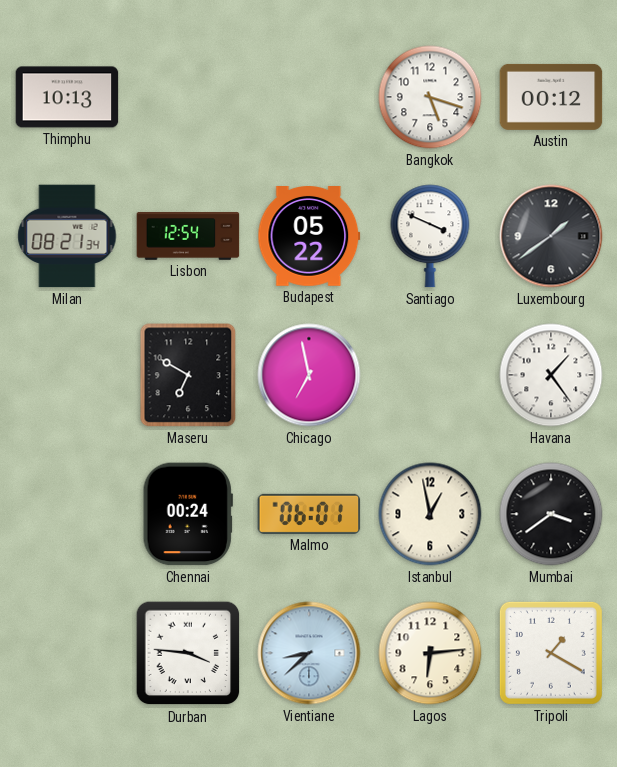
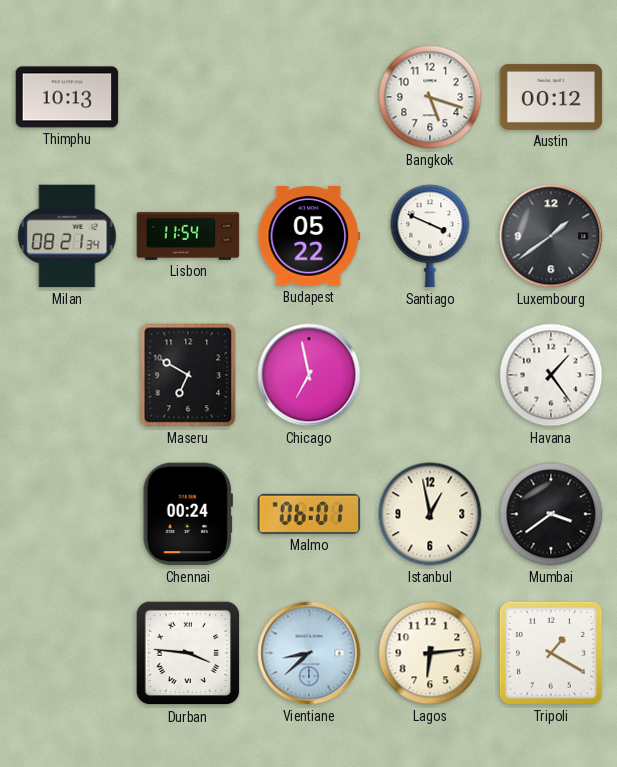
Lisbon: 12:54 -> 11:54
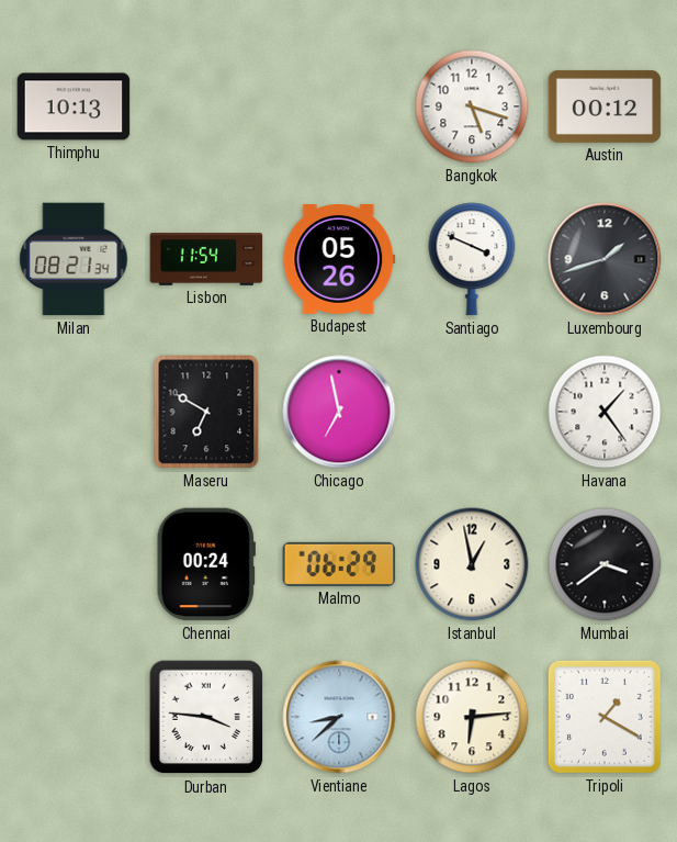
Budapest: 05:22 -> 05:26
Luxembourg: 1:39 -> 1:42
Malmo: 06:01 -> 06:29
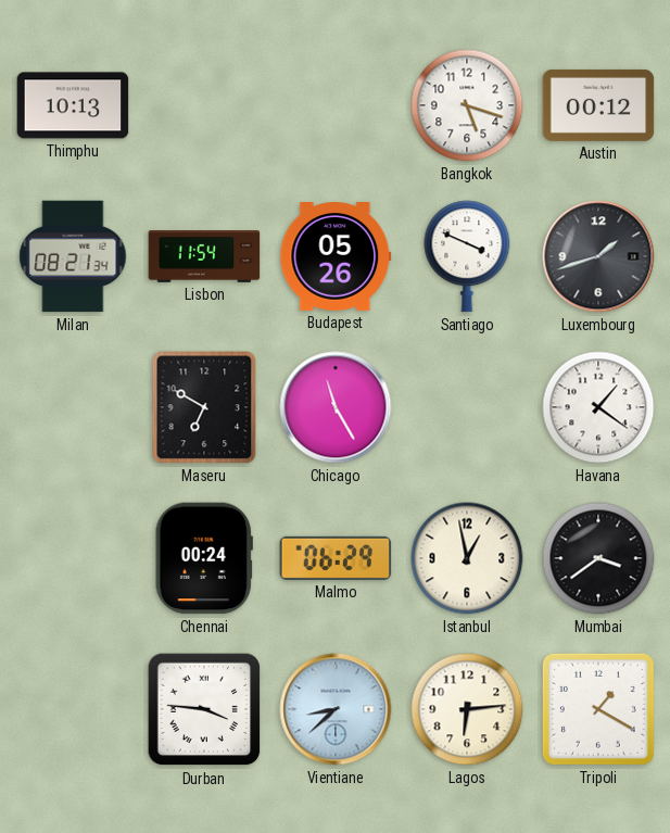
Chicago: 6:58 -> 11:25
Havana: 1:24 -> 1:21
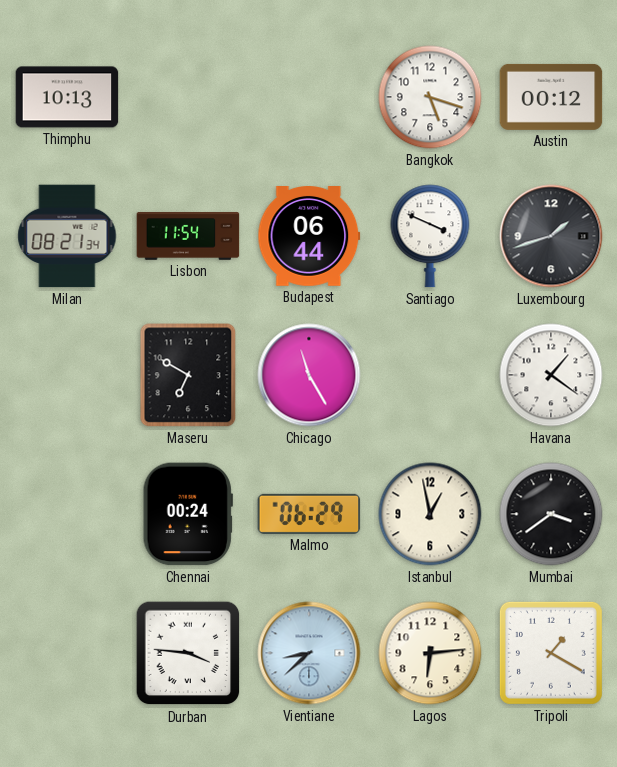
Budapest: 05:26 -> 06:44
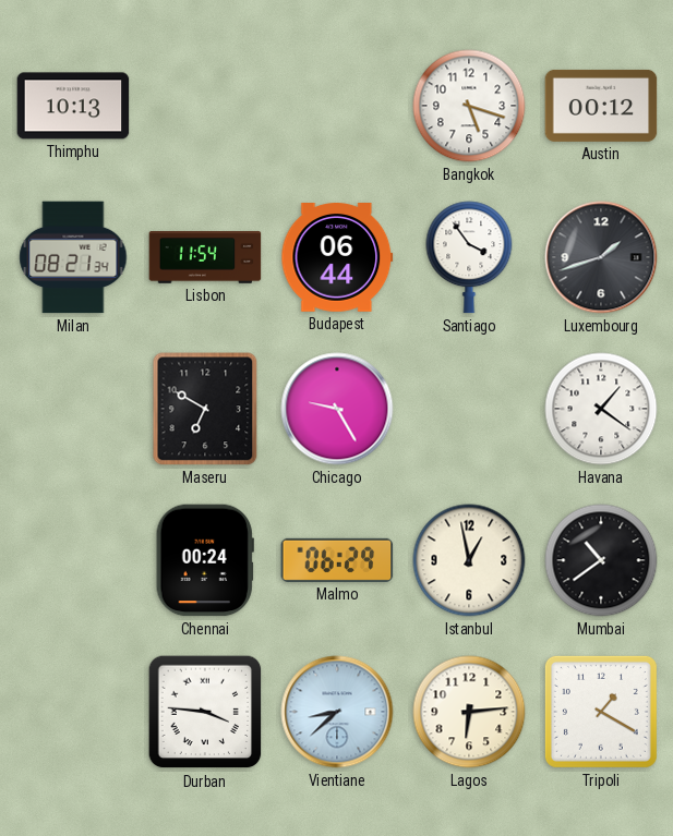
Santiago: 3:49 -> 3:54
Chicago: 11:25 -> 9:25
Mumbai: 3:39 -> 10:39
